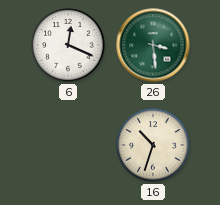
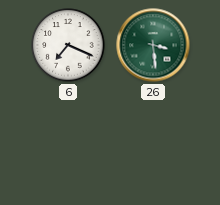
6: 12:19 -> 7:19
16: 10:33 -> none
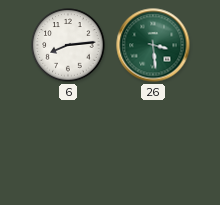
6: 7:19 -> 8:14
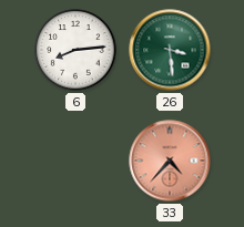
33: none -> 4:37
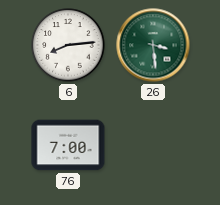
76: none -> 7:00
33: 4:37 -> none
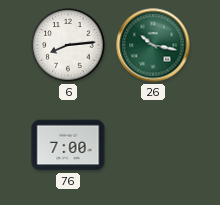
26: 3:29 -> 10:17
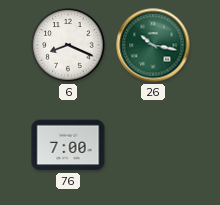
6: 8:14 -> 8:19
